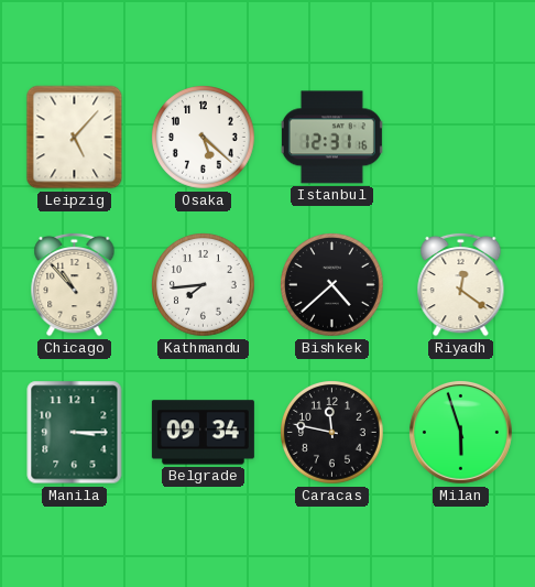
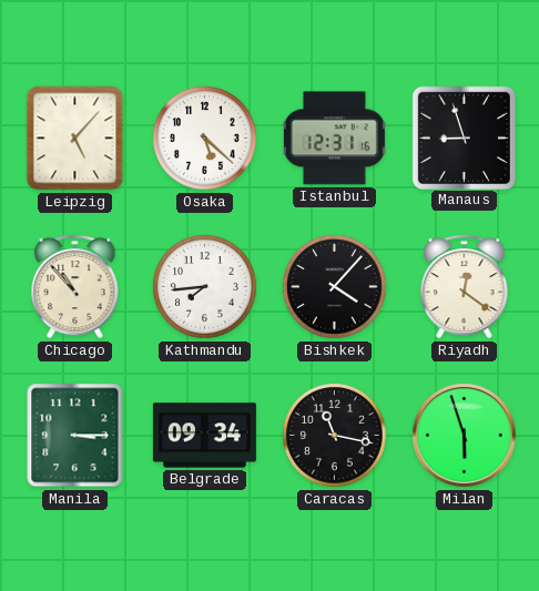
Manaus: none -> 8:57
Bishkek: 4:38 -> 4:07
Caracas: 11:47 -> 11:17
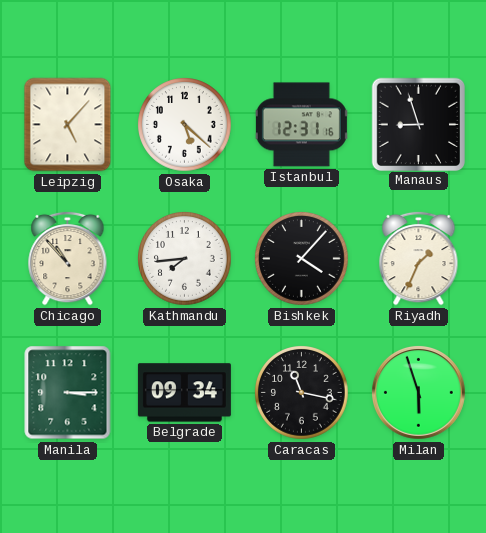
Riyadh: 12:21 -> 1:34
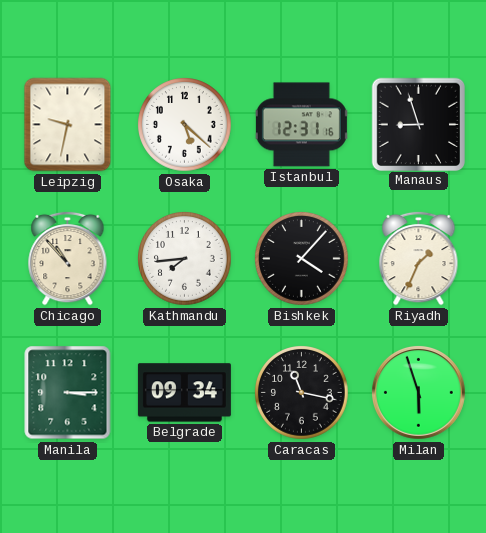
Leipzig: 5:07 -> 9:32
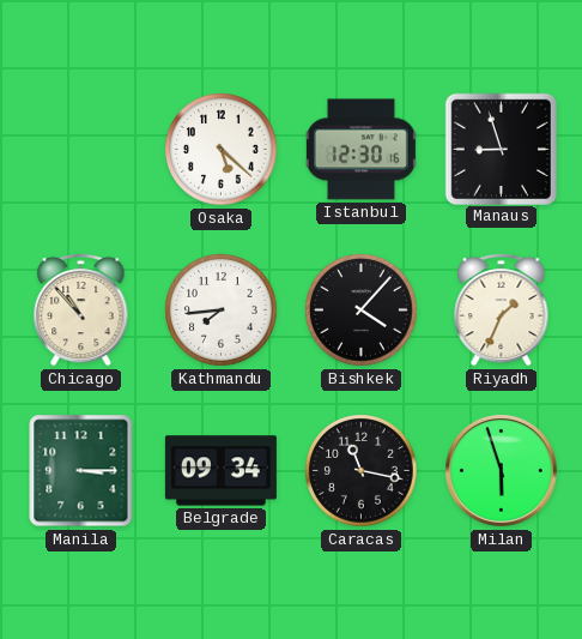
Leipzig: 9:32 -> none
Istanbul: 12:31 -> 12:30
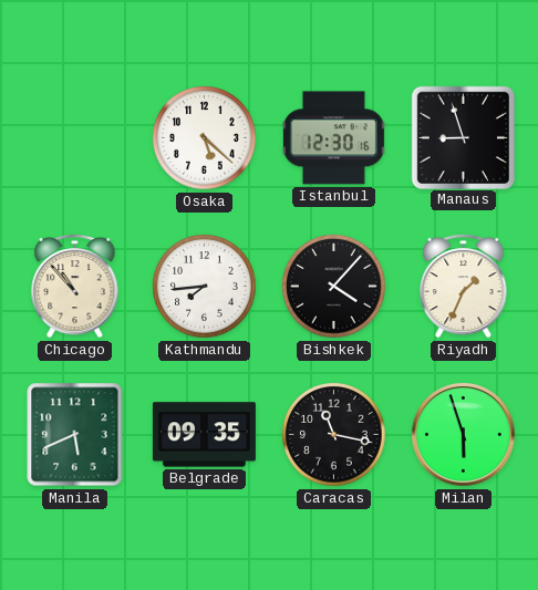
Manila: 3:15 -> 5:41
Belgrade: 09:34 -> 09:35
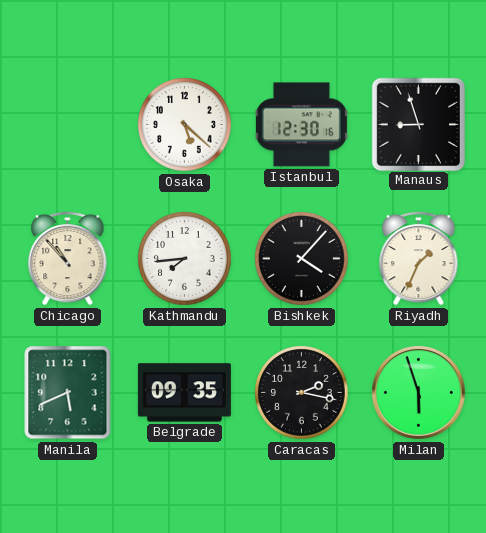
Caracas: 11:17 -> 2:17
